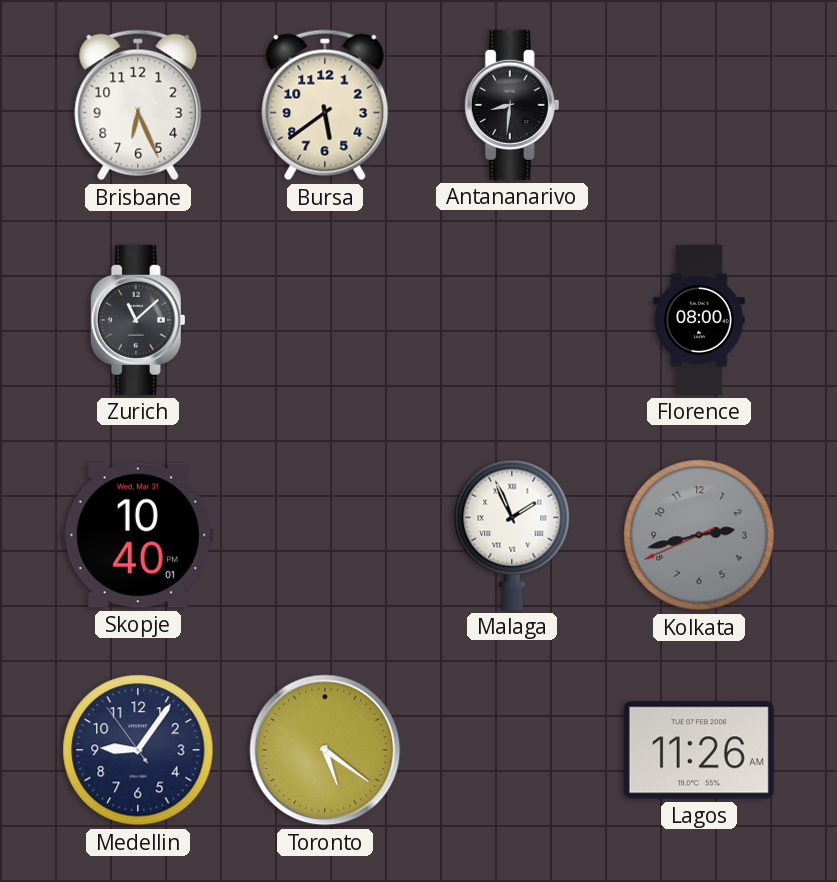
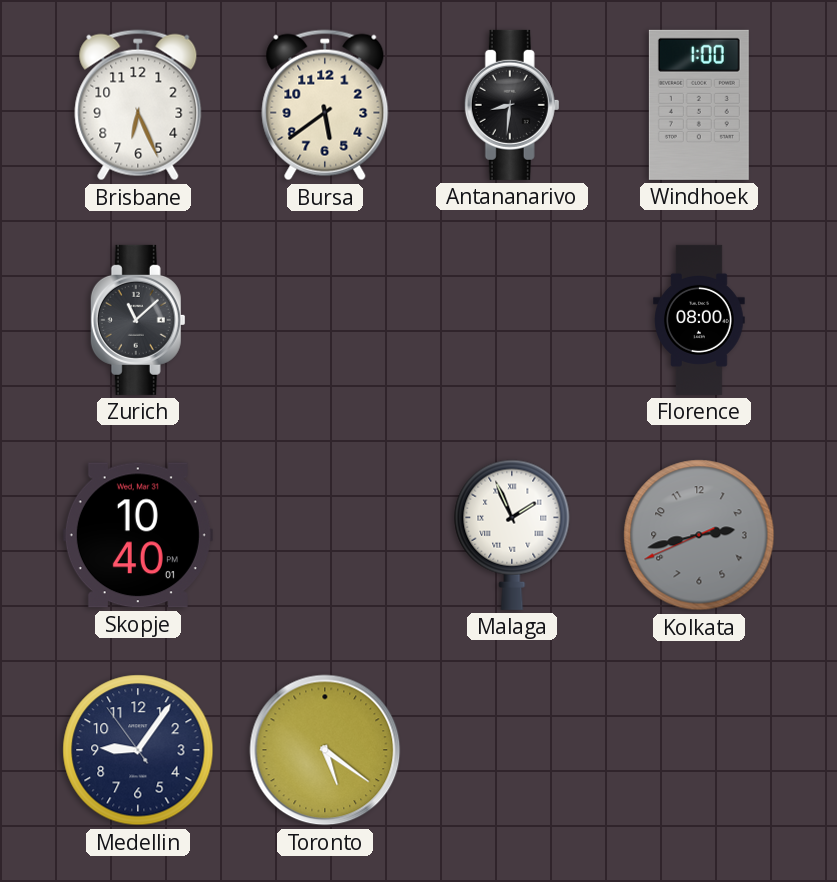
Windhoek: none -> 1:00
Lagos: 11:26 -> none
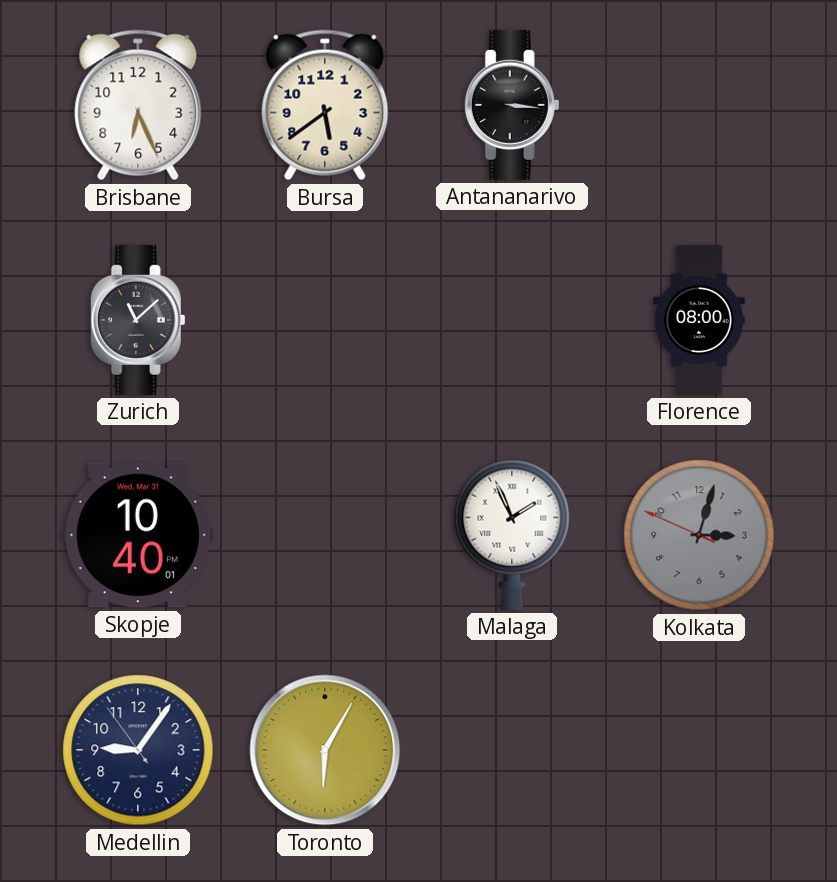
Antananarivo: 8:31 -> 3:16
Windhoek: 1:00 -> none
Kolkata: 2:42 -> 3:02
Toronto: 5:21 -> 6:05
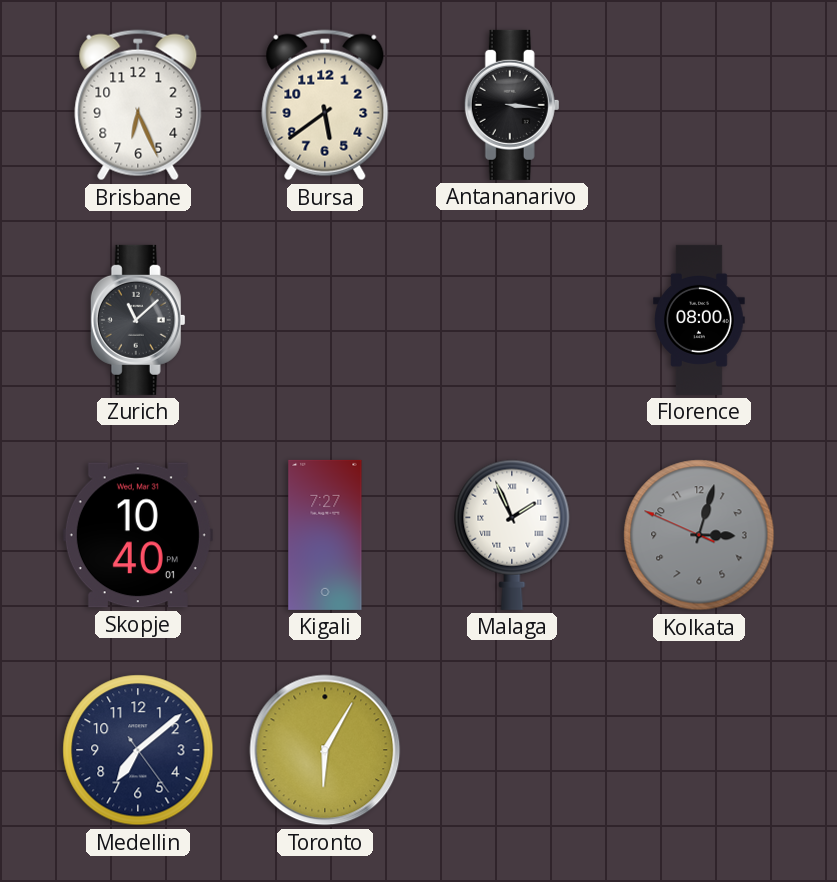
Kigali: none -> 7:27
Medellin: 9:05 -> 7:08
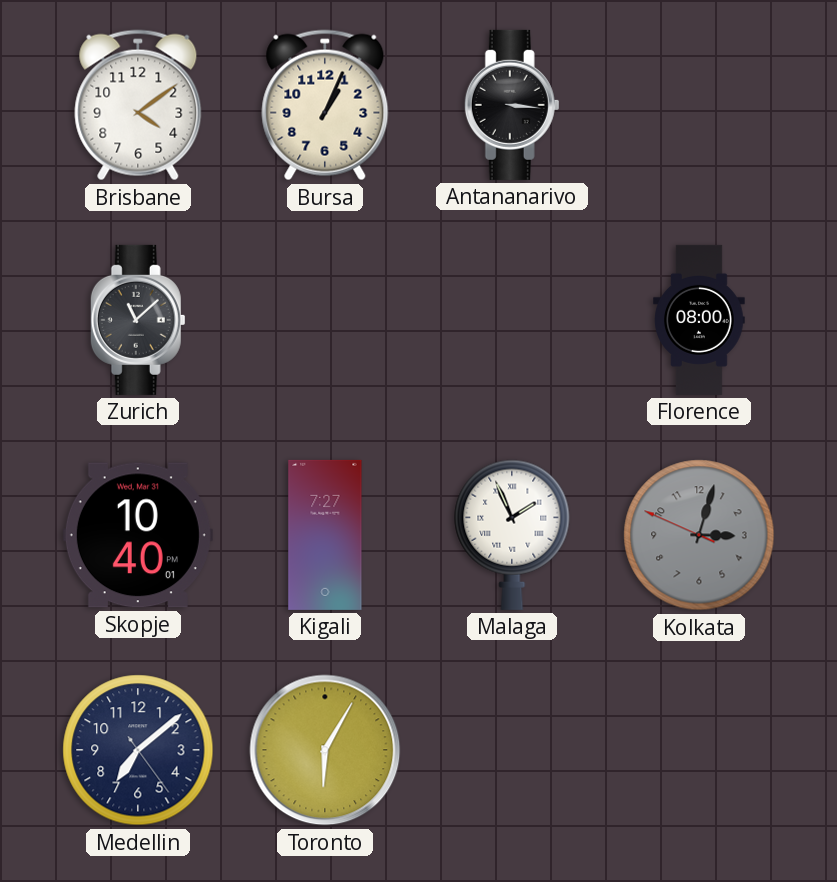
Brisbane: 6:26 -> 4:09
Bursa: 5:39 -> 1:04
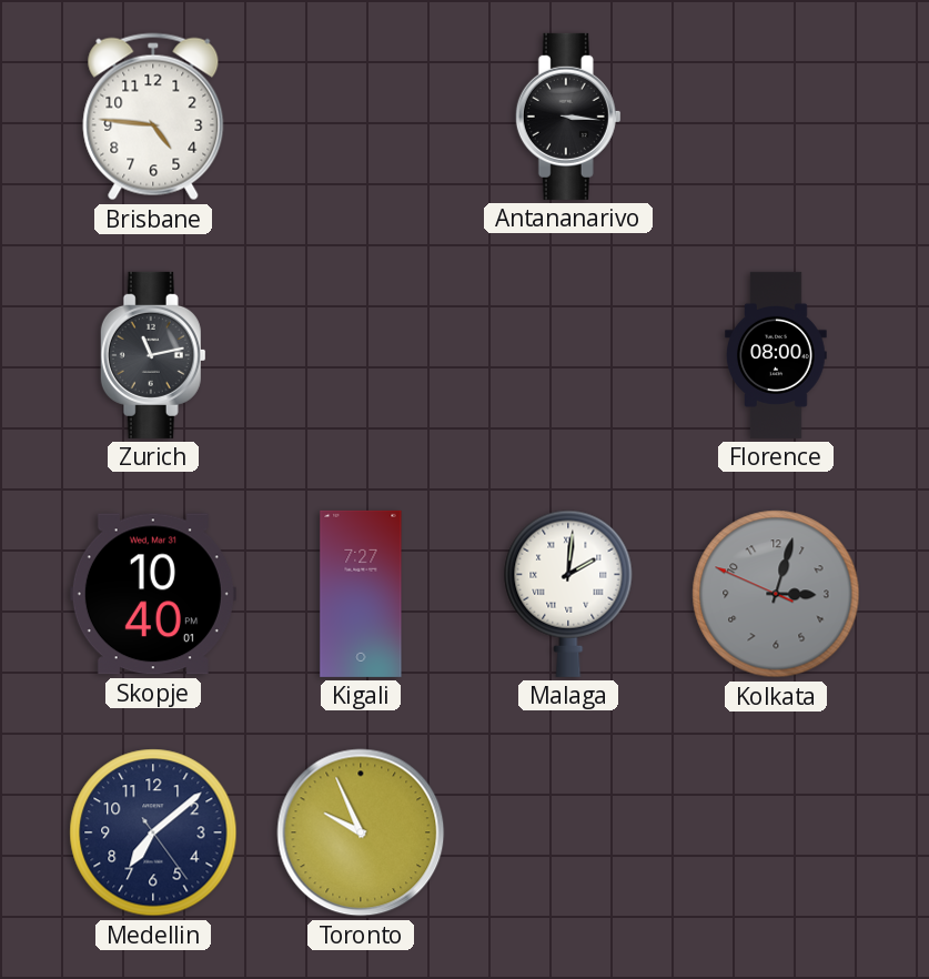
Brisbane: 4:09 -> 4:46
Bursa: 1:04 -> none
Zurich: 11:08 -> 11:13
Malaga: 1:56 -> 2:01
Toronto: 6:05 -> 9:56
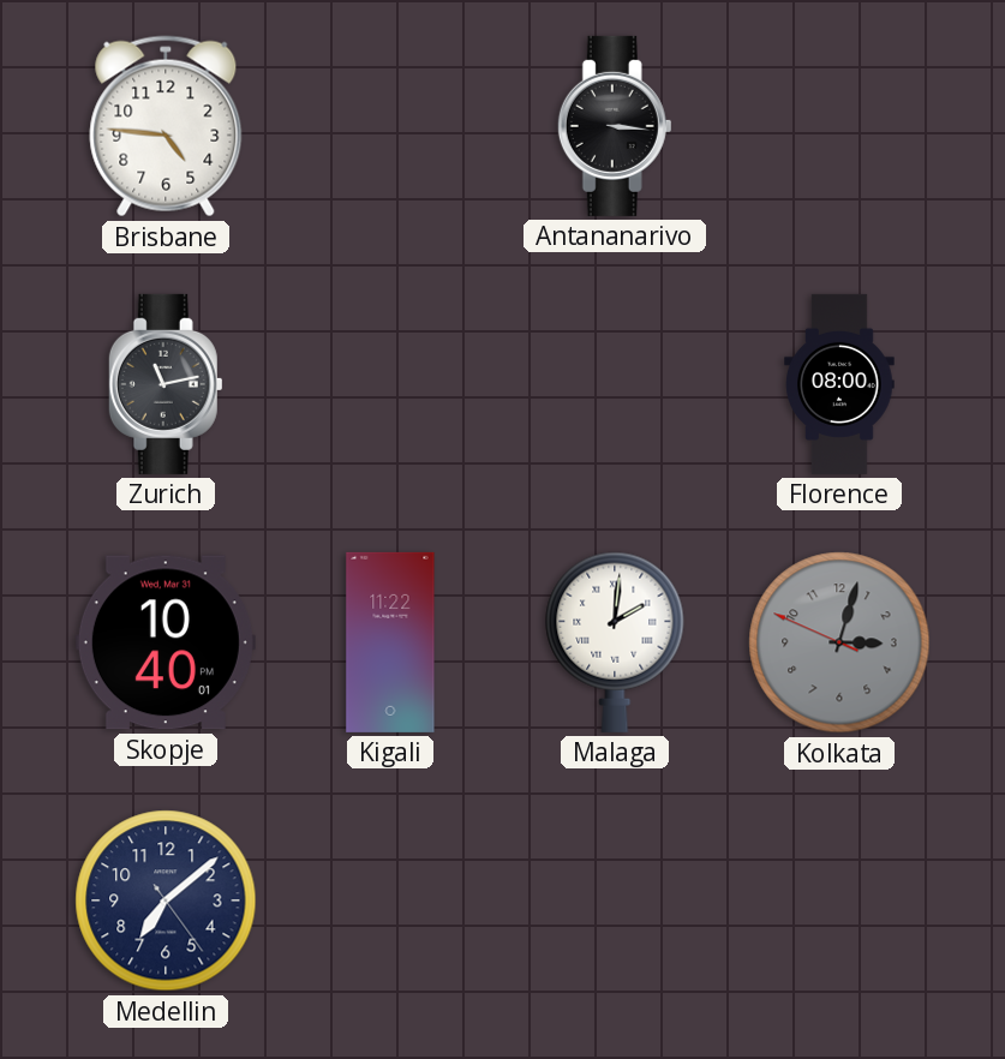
Kigali: 7:27 -> 11:22
Toronto: 9:56 -> none
